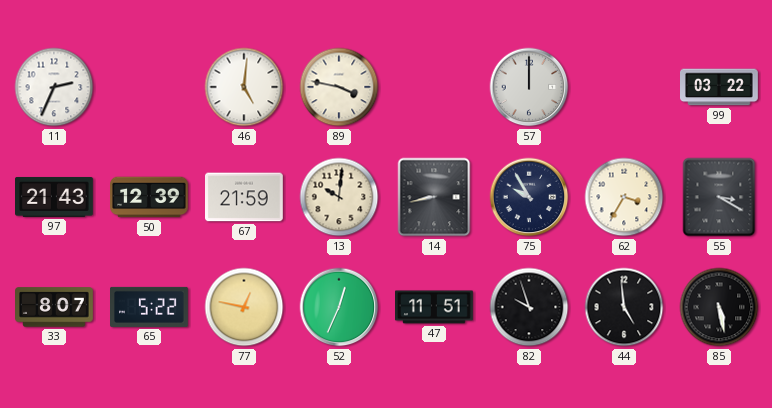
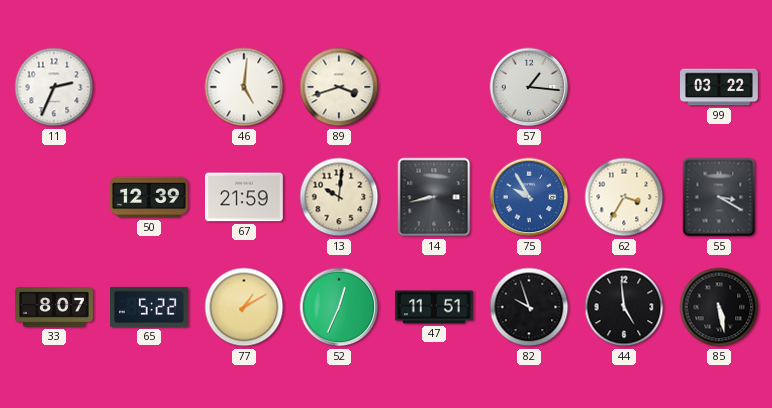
89: 3:47 -> 3:42
57: 12:00 -> 1:16
97: 21:43 -> none
75 dial: navy -> blue
77: 12:47 -> 1:10
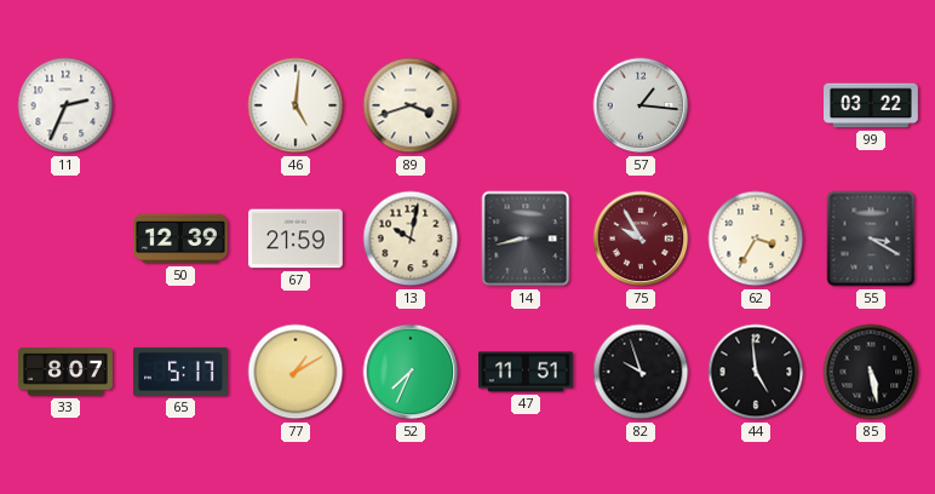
13: 10:01 -> 10:02
75 dial: blue -> burgundy
65: 5:22 -> 5:17
52: 12:34 -> 7:34
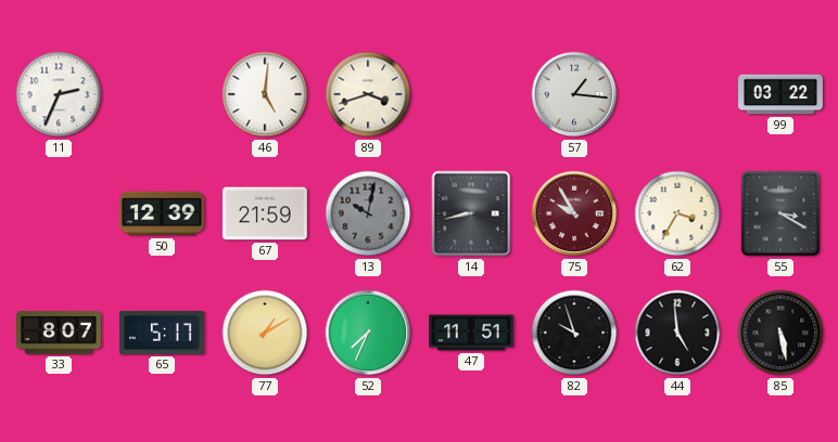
13 dial: cream -> grey
